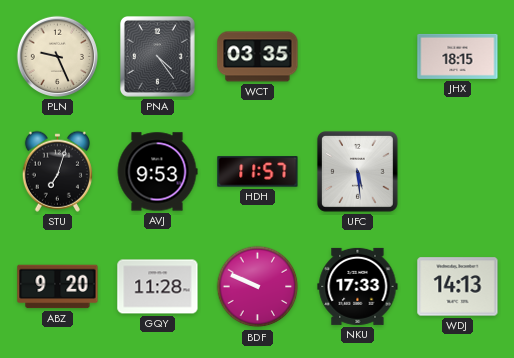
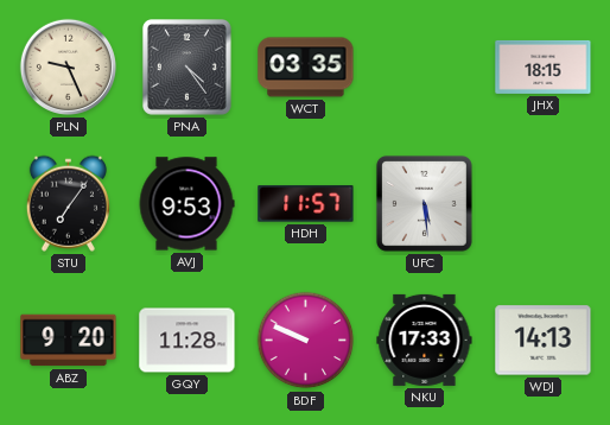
STU: 7:03 -> 7:06
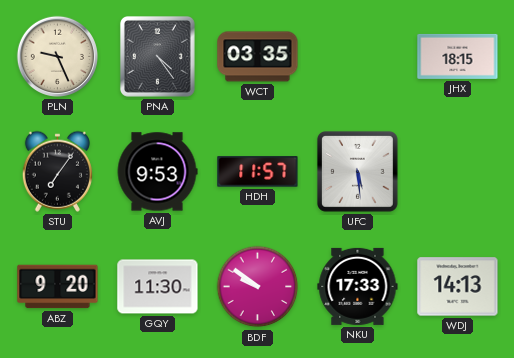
GQY: 11:28 -> 11:30
BDF: 9:49 -> 9:51
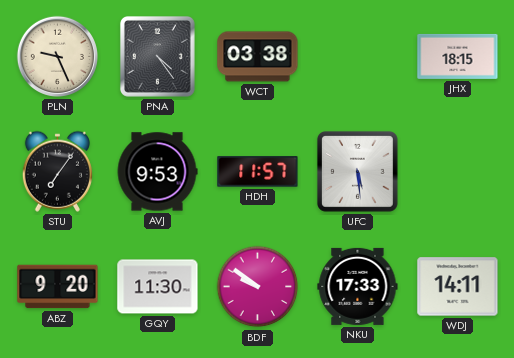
WCT: 03:35 -> 03:38
WDJ: 14:13 -> 14:11
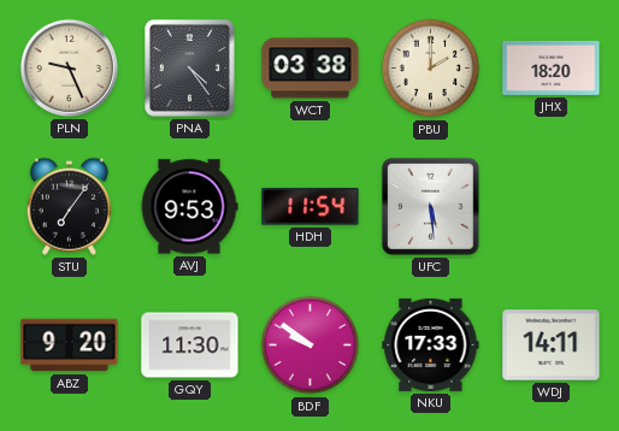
PBU: none -> 2:00
JHX: 18:15 -> 18:20
HDH: 11:57 -> 11:54
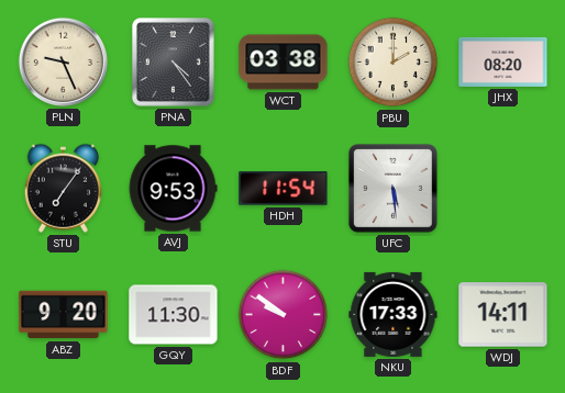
JHX: 18:20 -> 08:20
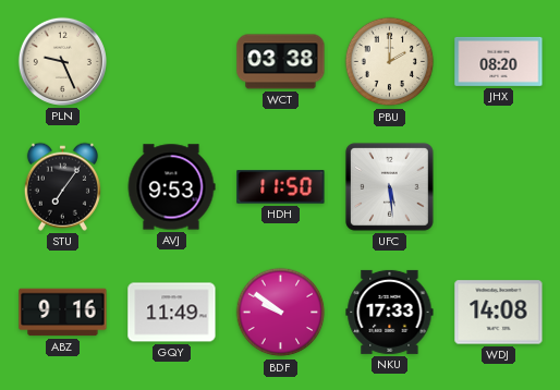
PNA: 4:24 -> none
HDH: 11:54 -> 11:50
ABZ: 9:20 -> 9:16
GQY: 11:30 -> 11:49
WDJ: 14:11 -> 14:08
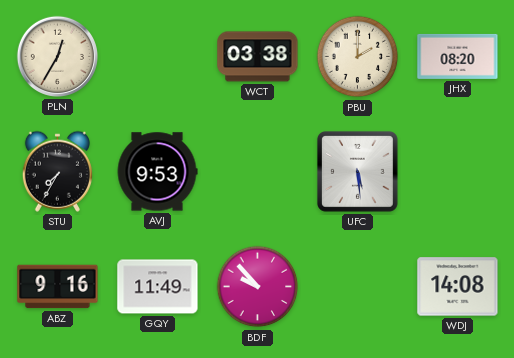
PLN: 9:26 -> 12:35
STU: 7:06 -> 7:35
HDH: 11:50 -> none
BDF: 9:51 -> 9:53
NKU: 17:33 -> none
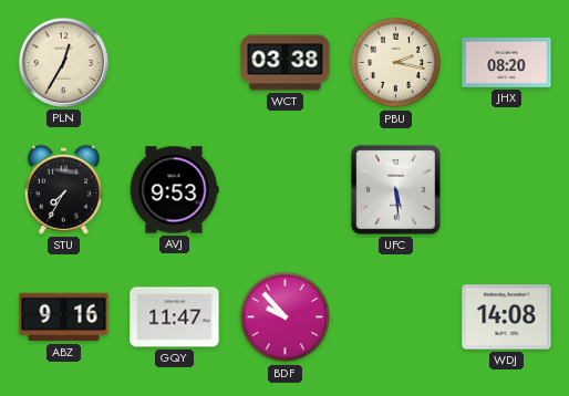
PBU: 2:00 -> 2:17
GQY: 11:49 -> 11:47
